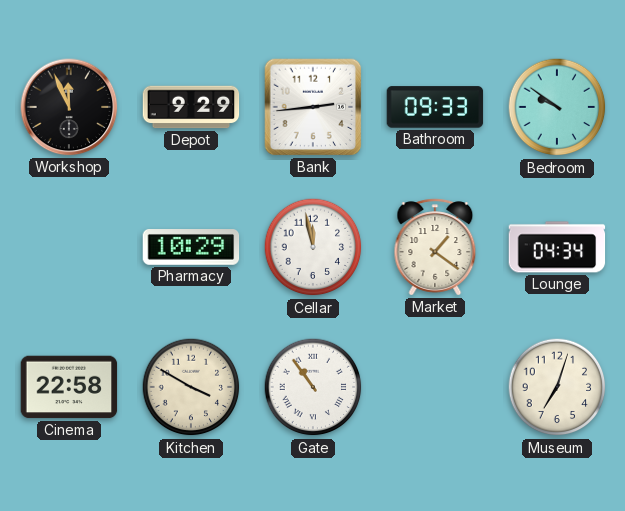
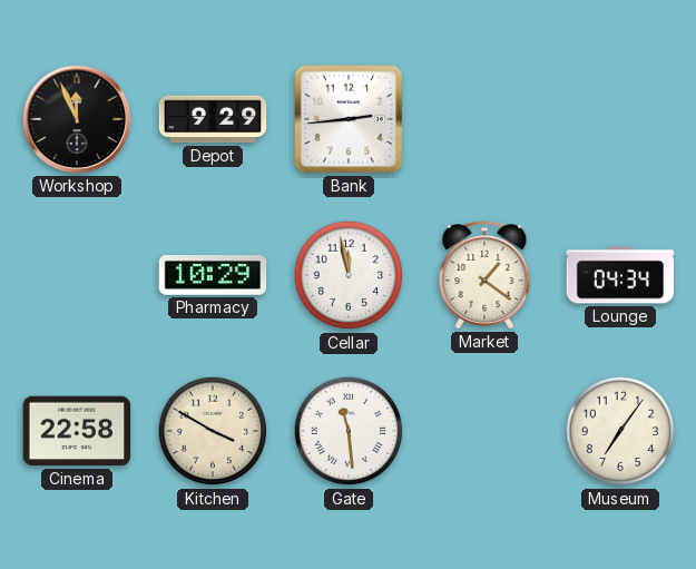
Bathroom: 09:33 -> none
Bedroom: 9:51 -> none
Gate: 10:54 -> 11:29
Museum: 7:03 -> 7:06
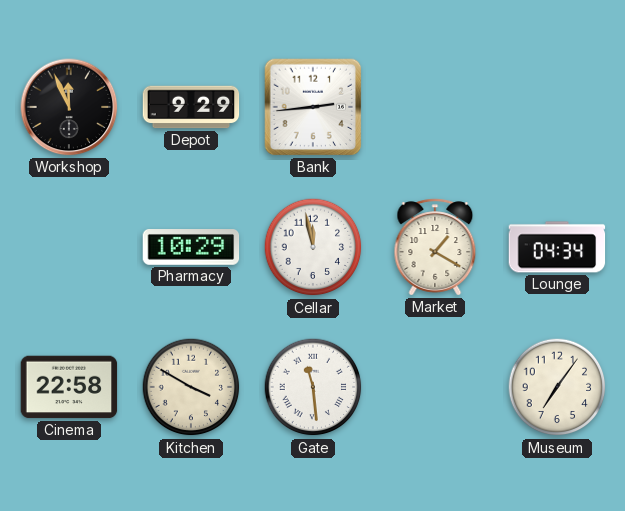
Market: 1:21 -> 1:20
